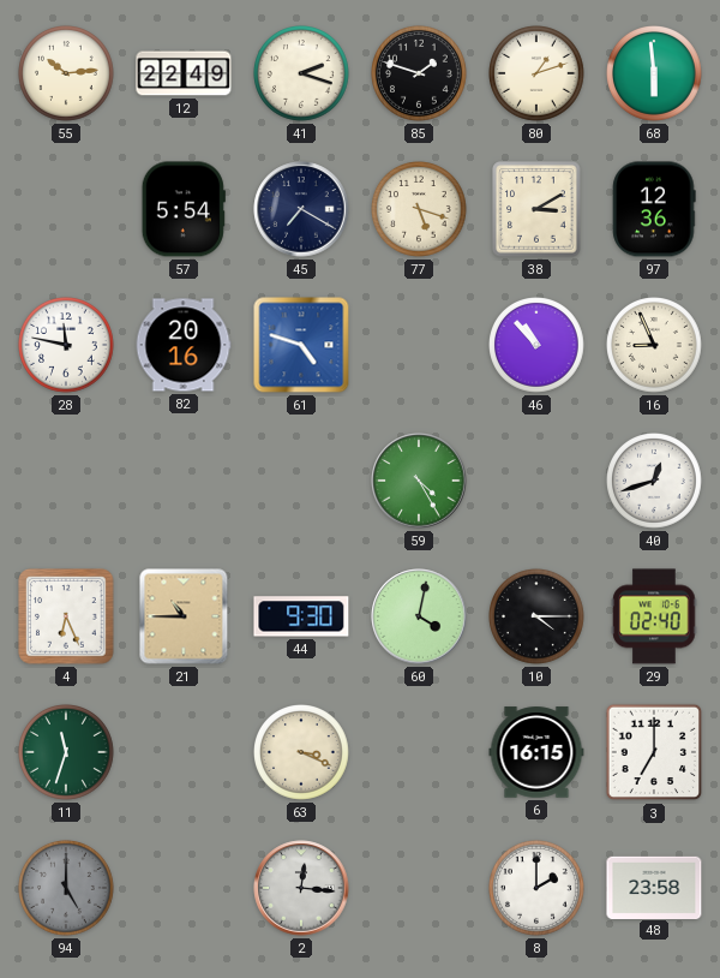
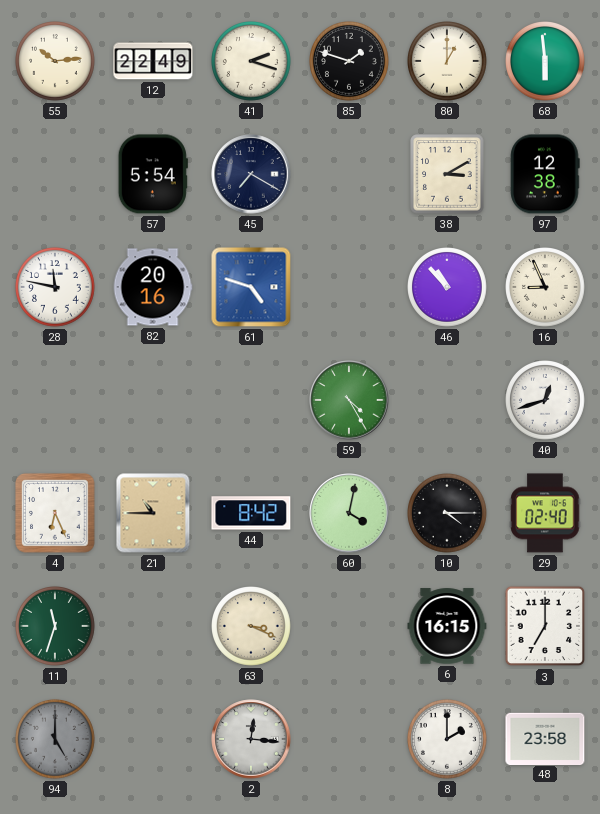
80: 1:12 -> 1:00
77: 5:18 -> none
97: 12:36 -> 12:38
44: 9:30 -> 8:42
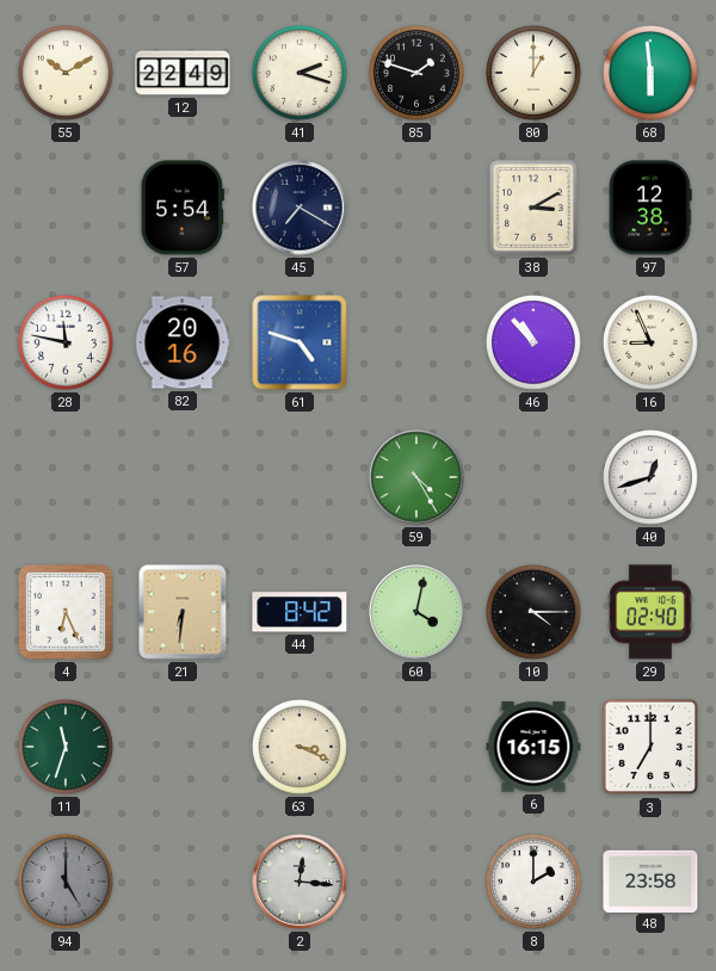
55: 10:14 -> 10:10
21: 10:45 -> 6:31
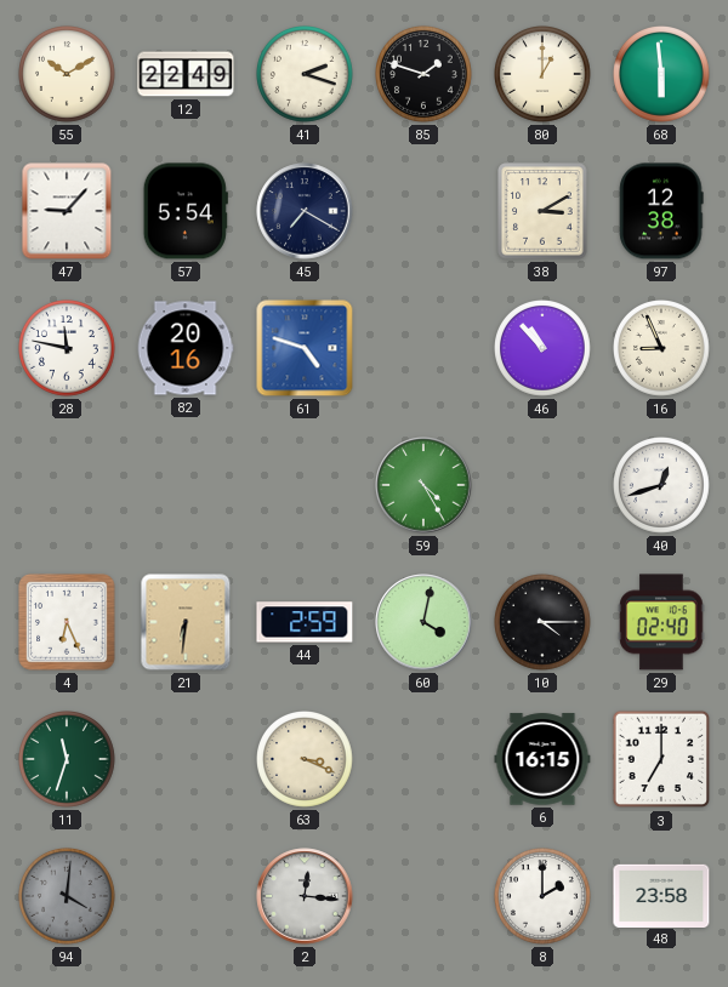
47: none -> 9:07
44: 8:42 -> 2:59
94: 5:00 -> 4:01
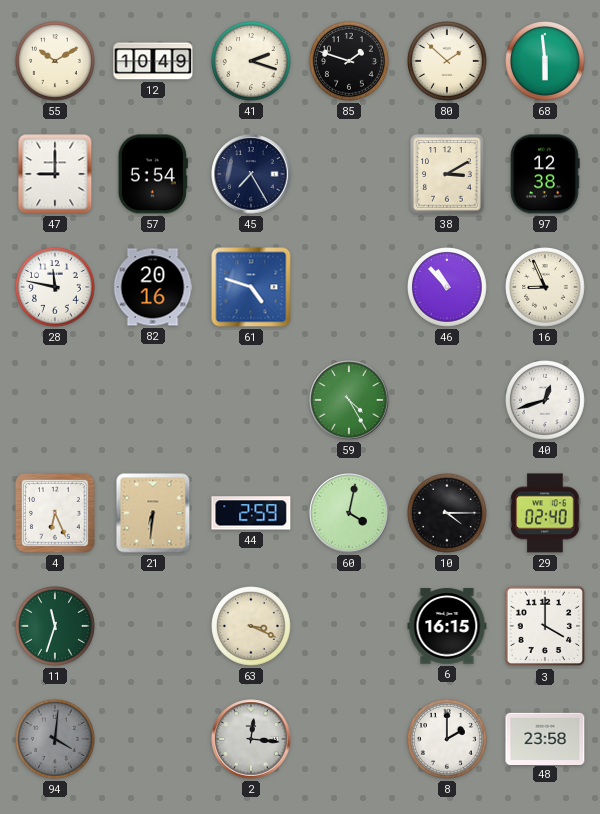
12: 22:49 -> 10:49
80: 1:00 -> 1:52
47: 9:07 -> 9:00
45: 7:20 -> 7:25
3: 7:00 -> 4:00
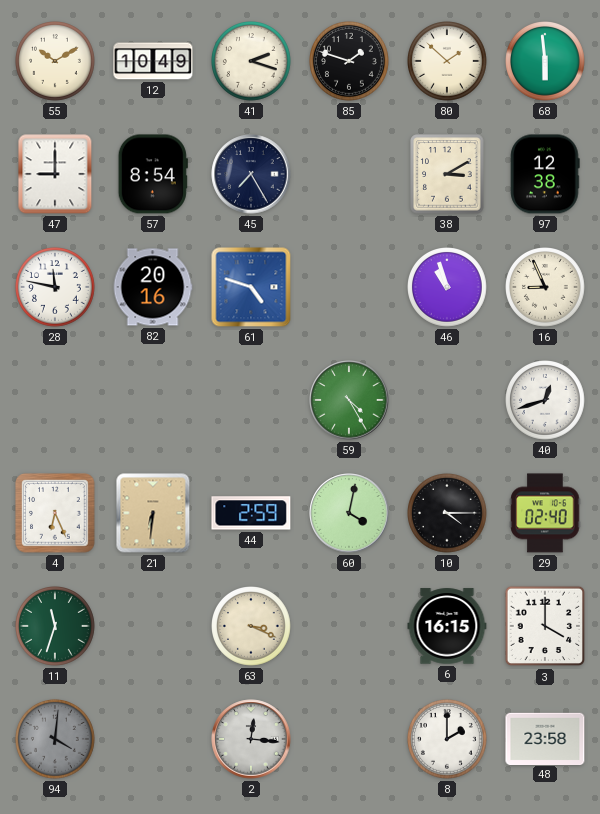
57: 5:54 -> 8:54
46: 10:53 -> 10:57
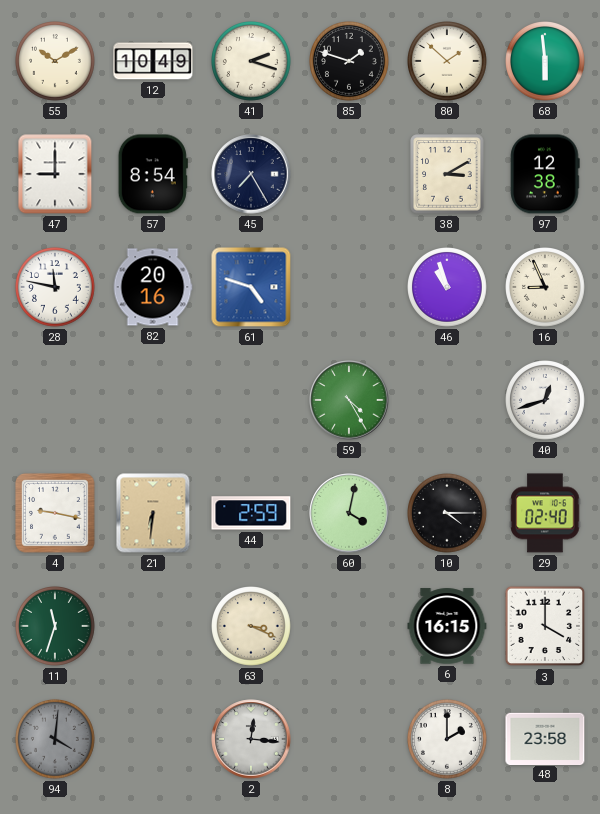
4: 6:26 -> 9:17
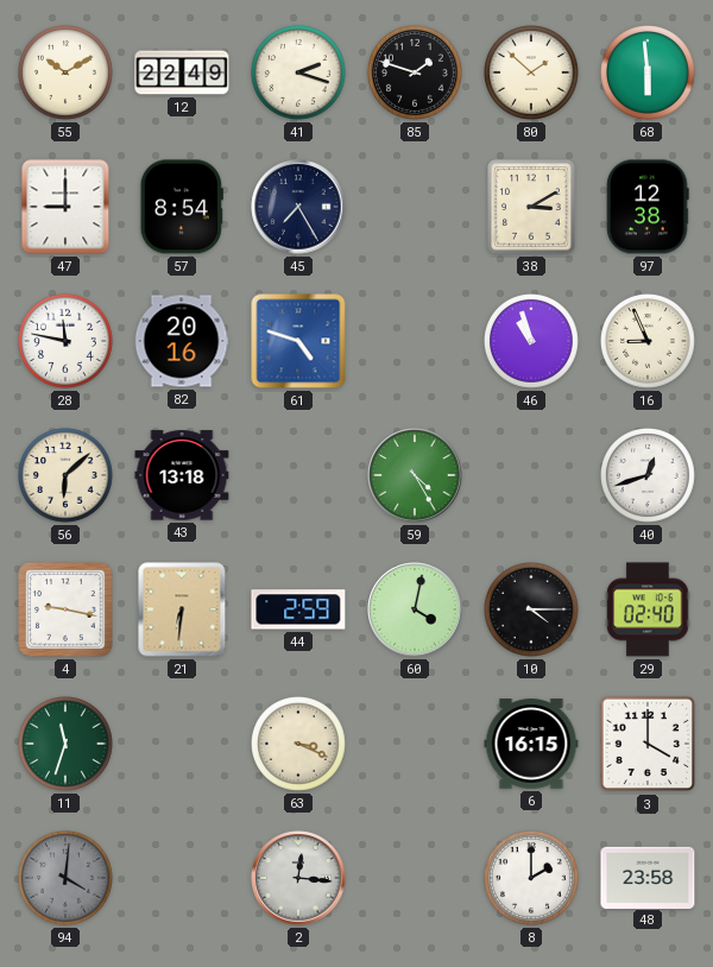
12: 10:49 -> 22:49
56: none -> 6:08
43: none -> 13:18
